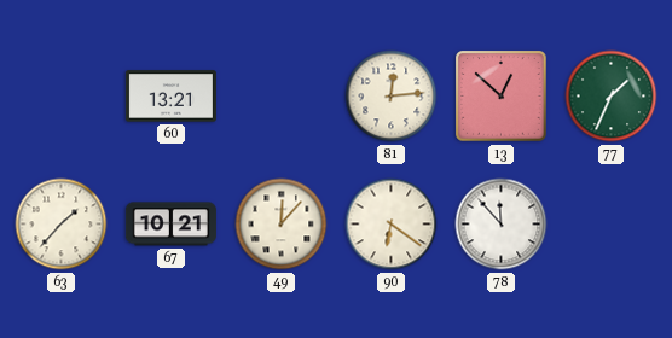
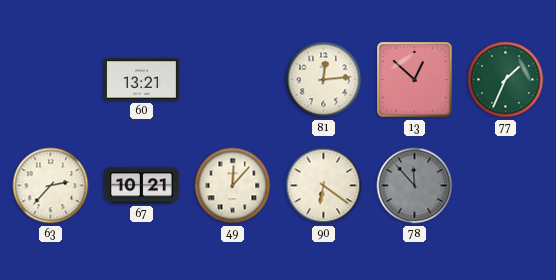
63: 1:37 -> 2:37
78 dial: white -> grey
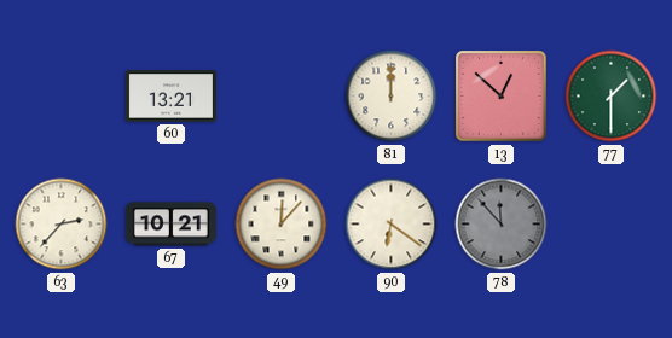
81: 12:14 -> 12:00
77: 1:34 -> 1:30
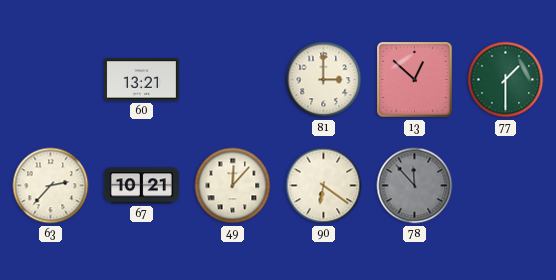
81: 12:00 -> 3:00
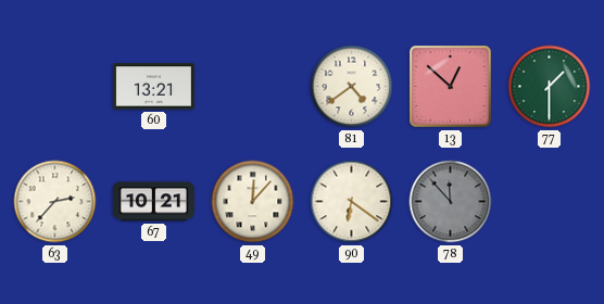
81: 3:00 -> 4:39
